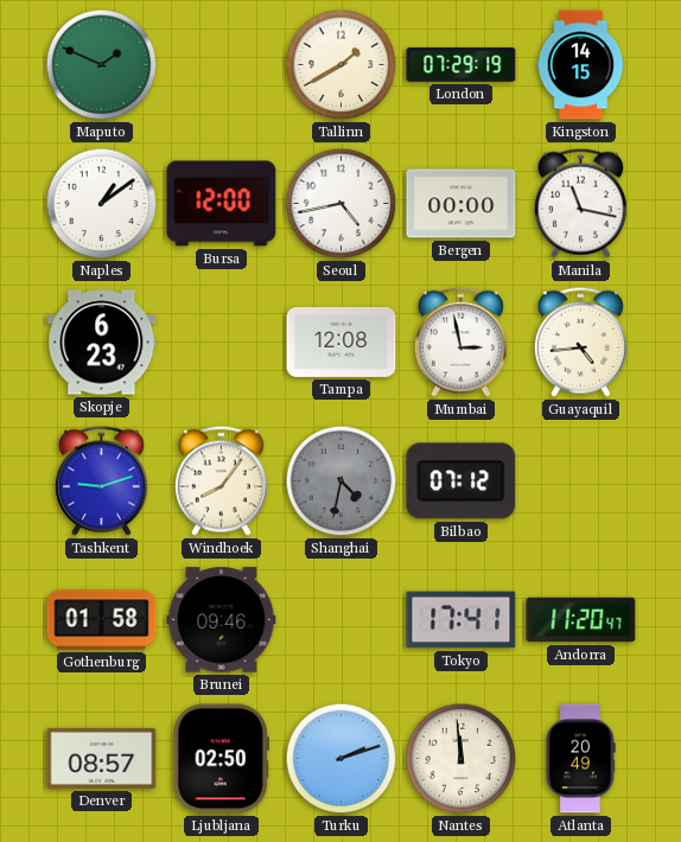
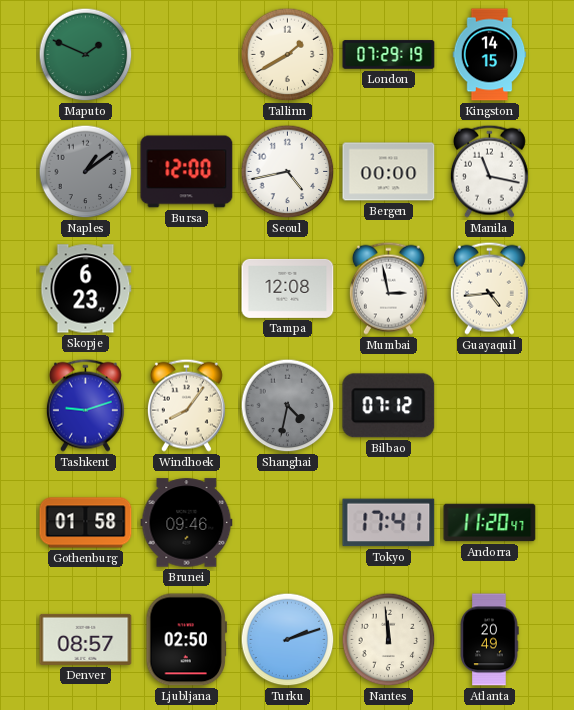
Naples dial: white -> grey
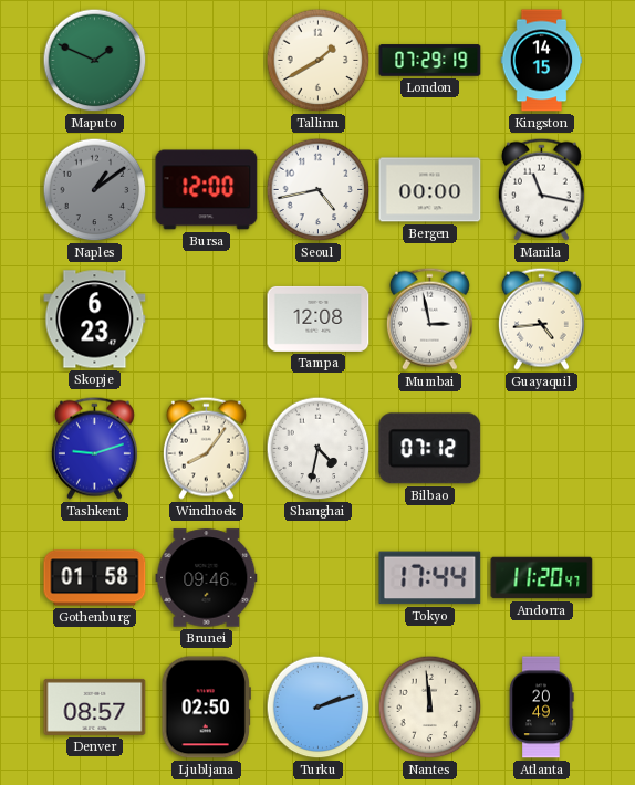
Shanghai dial: grey -> white
Tokyo: 17:41 -> 17:44
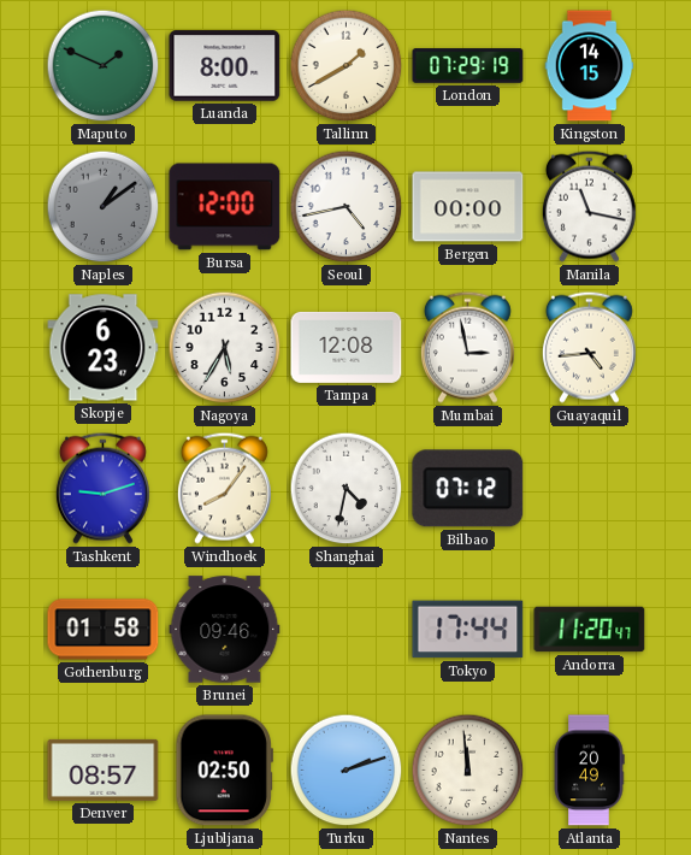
Luanda: none -> 8:00
Nagoya: none -> 5:35
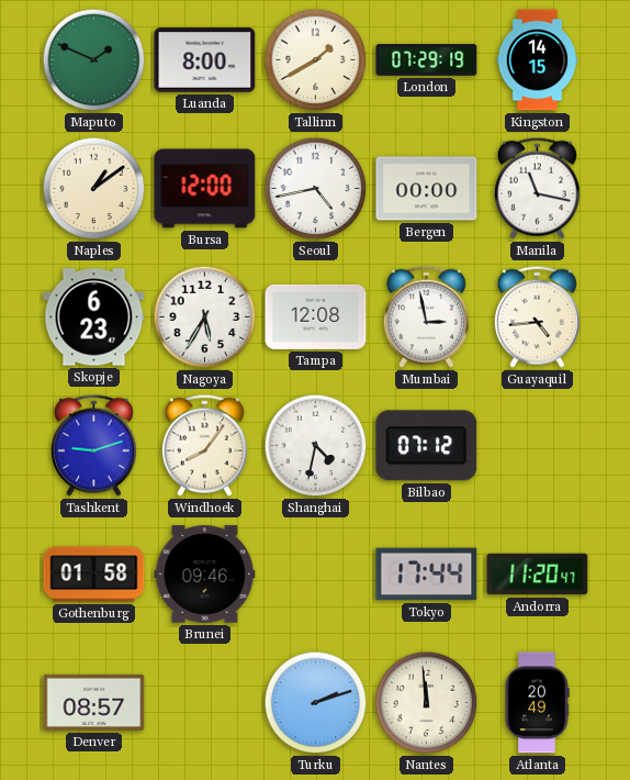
Naples dial: grey -> cream
Ljubljana: 02:50 -> none
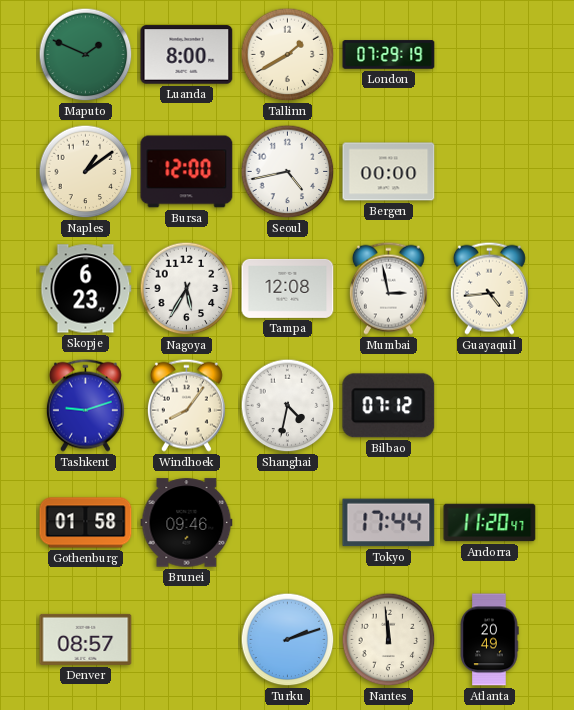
Kingston: 14:15 -> none
Manila: 11:17 -> none
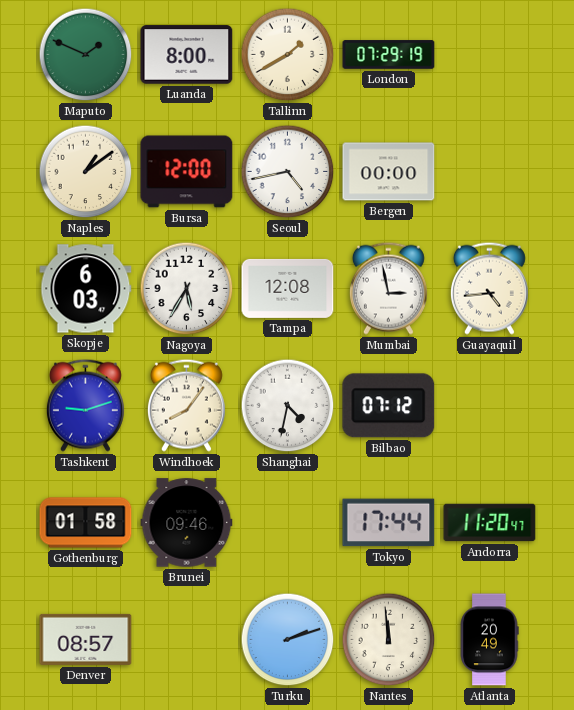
Skopje: 6:23 -> 6:03
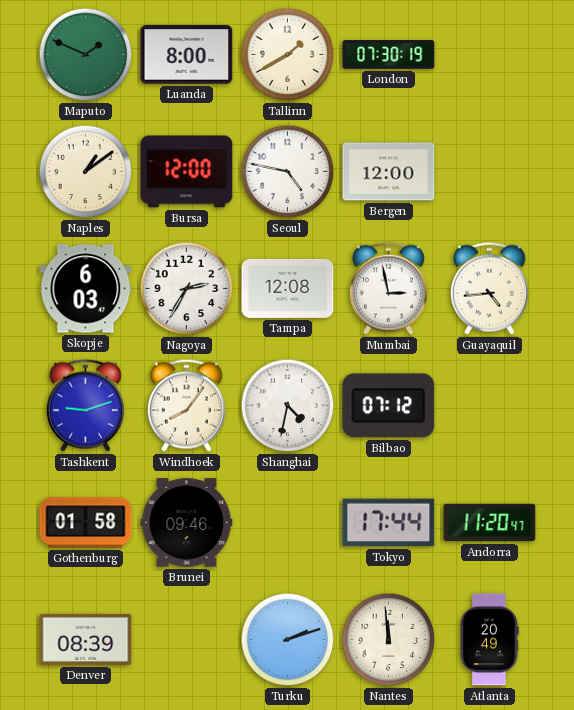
London: 07:29 -> 07:30
Seoul: 4:43 -> 4:47
Bergen: 00:00 -> 12:00
Nagoya: 5:35 -> 2:35
Denver: 08:57 -> 08:39
